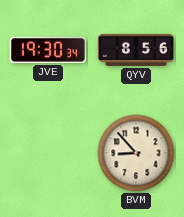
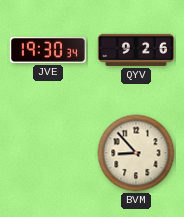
QYV: 8:56 -> 9:26
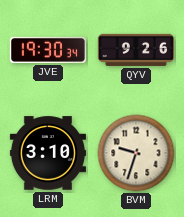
LRM: none -> 3:10
BVM: 8:53 -> 9:33
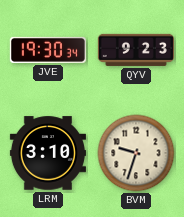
QYV: 9:26 -> 9:23
